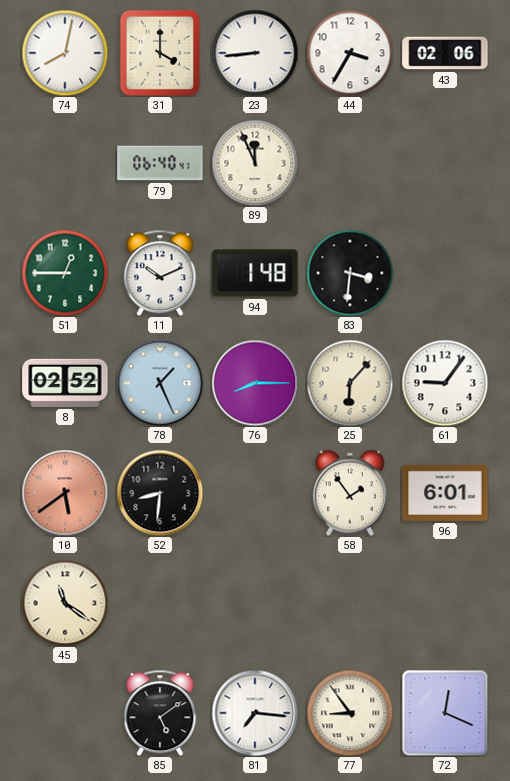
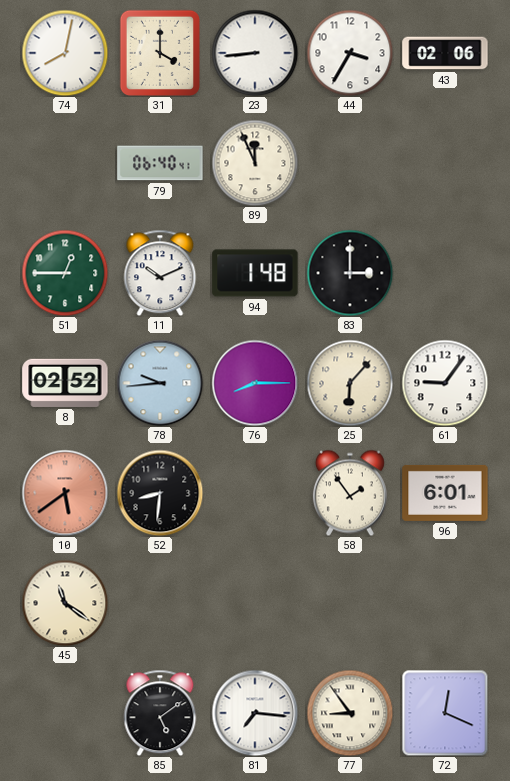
83: 3:31 -> 3:00
78: 1:26 -> 9:44
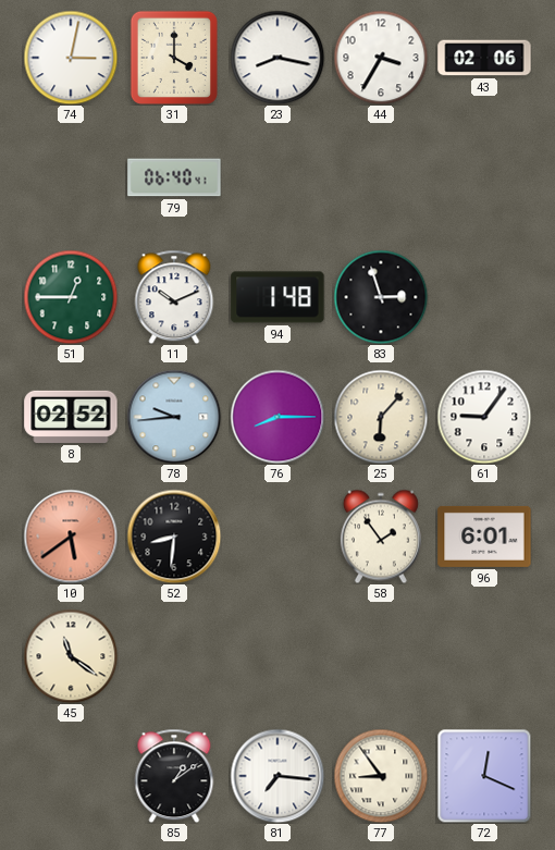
74: 8:02 -> 3:02
23: 8:44 -> 8:17
89: 11:56 -> none
83: 3:00 -> 2:57
85: 5:09 -> 1:09
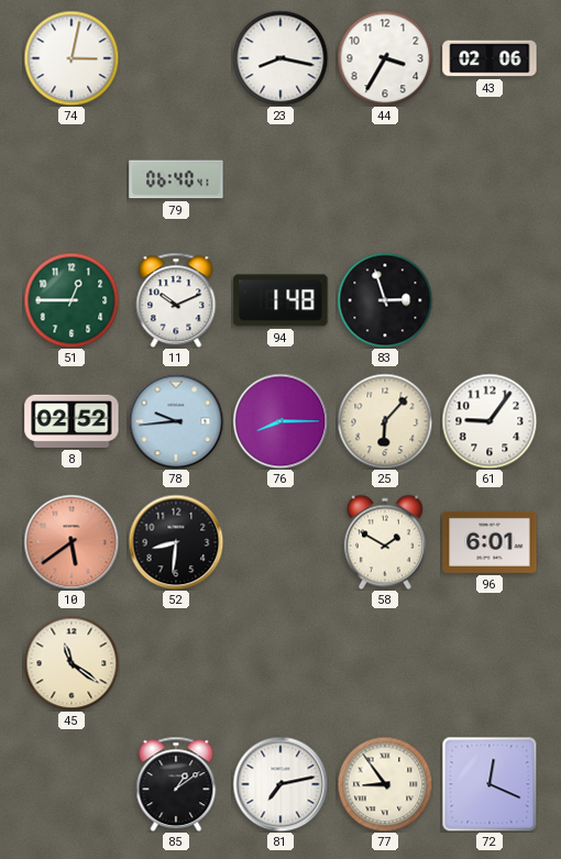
31: 4:00 -> none
58: 1:54 -> 1:50
81: 7:16 -> 7:13
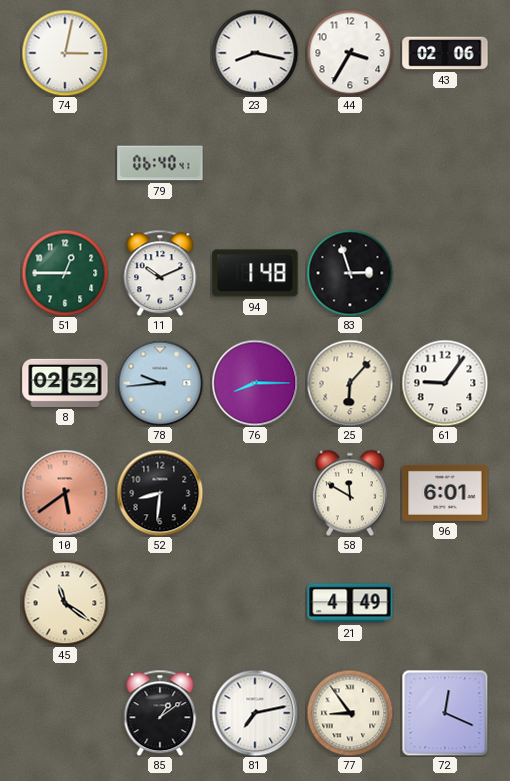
58: 1:50 -> 11:50
21: none -> 4:49
